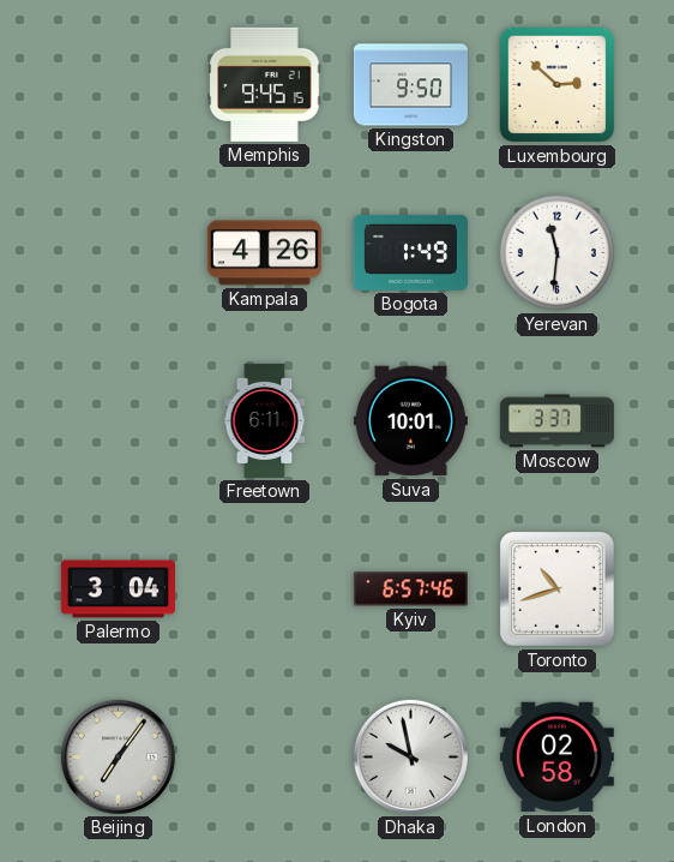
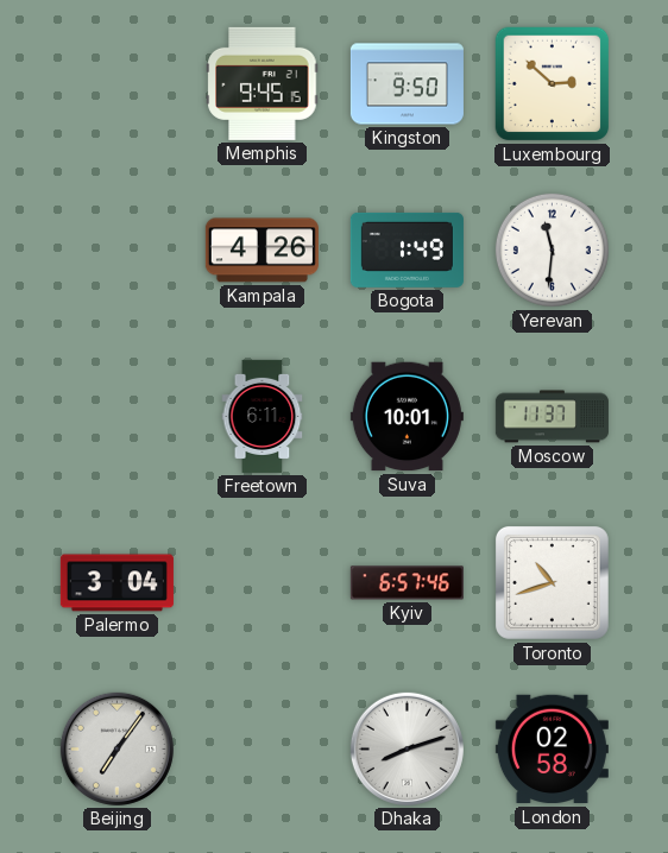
Moscow: 3:37 -> 11:37
Dhaka: 9:58 -> 8:12
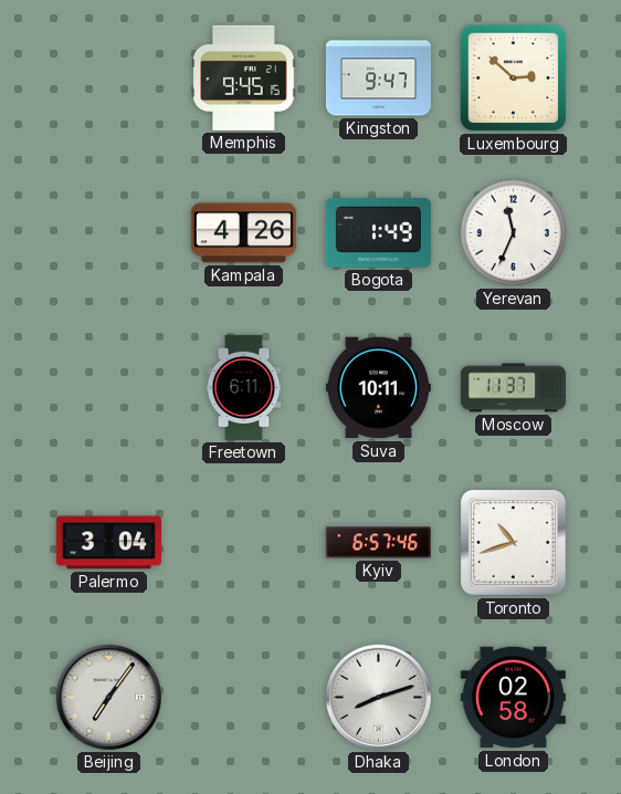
Kingston: 9:50 -> 9:47
Yerevan: 11:31 -> 11:34
Suva: 10:01 -> 10:11
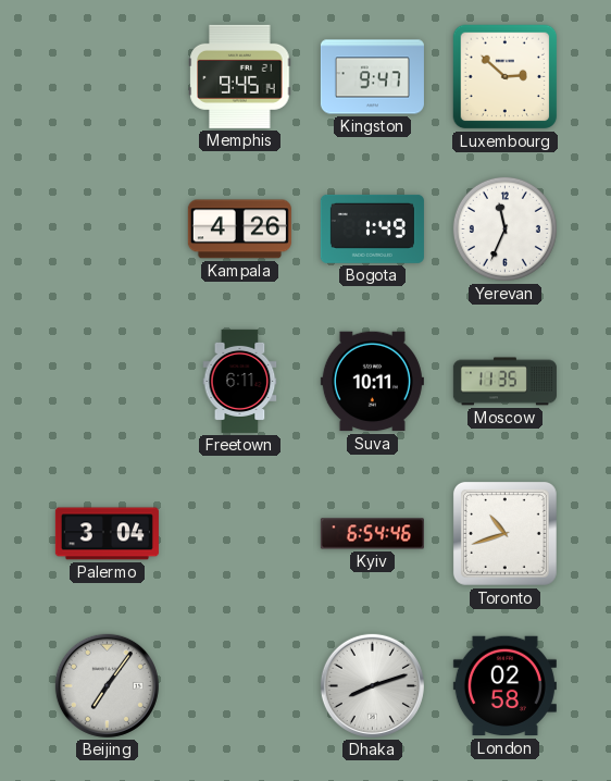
Memphis: 9:45:15 -> 9:45:14
Moscow: 11:37 -> 11:35
Kyiv: 6:57 -> 6:54
